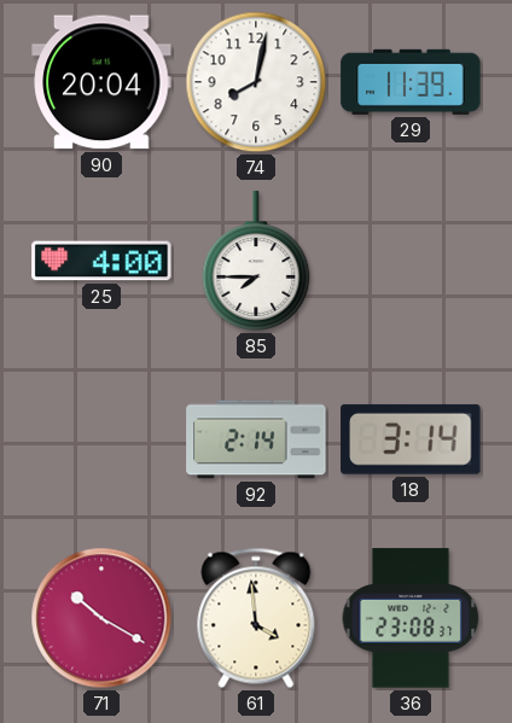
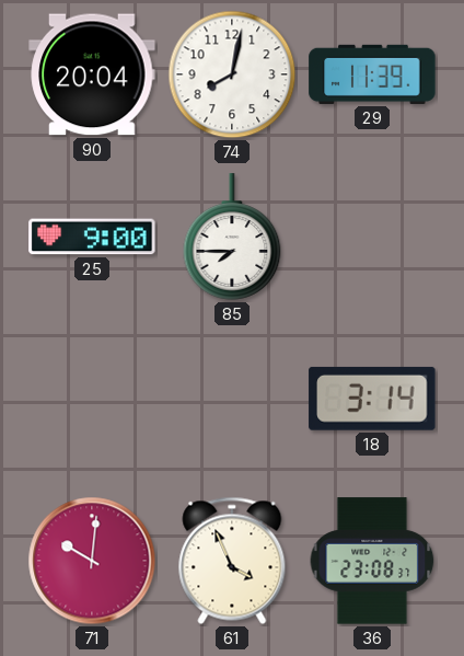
25: 4:00 -> 9:00
92: 2:14 -> none
71: 10:20 -> 10:01
61: 3:59 -> 3:56
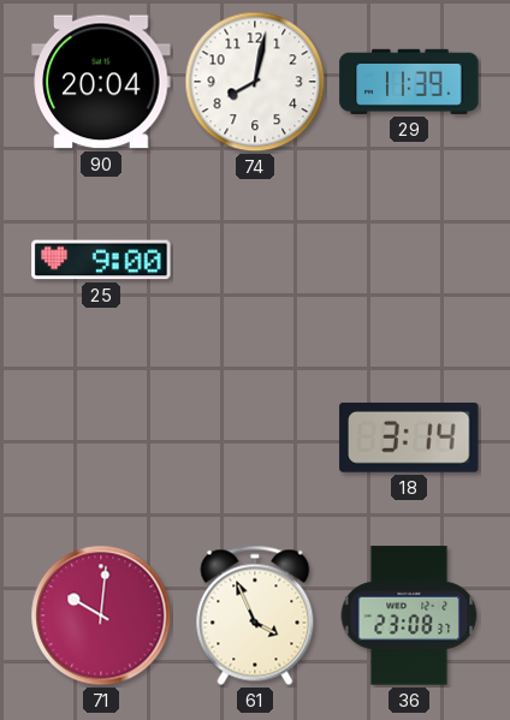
85: 7:45 -> none
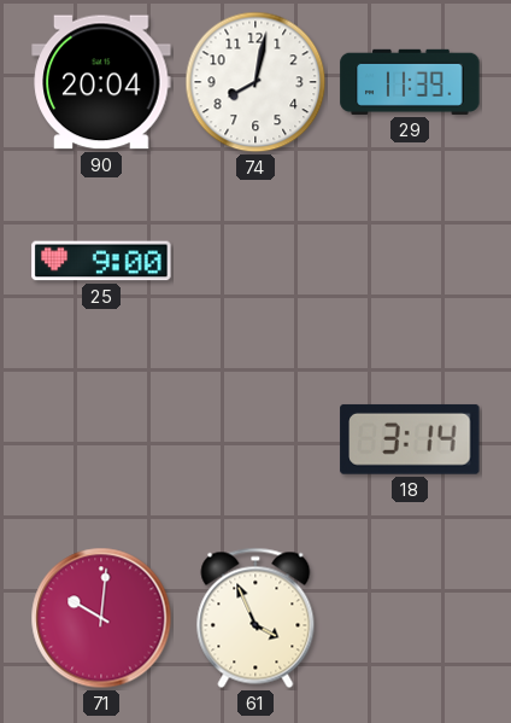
36: 23:08 -> none
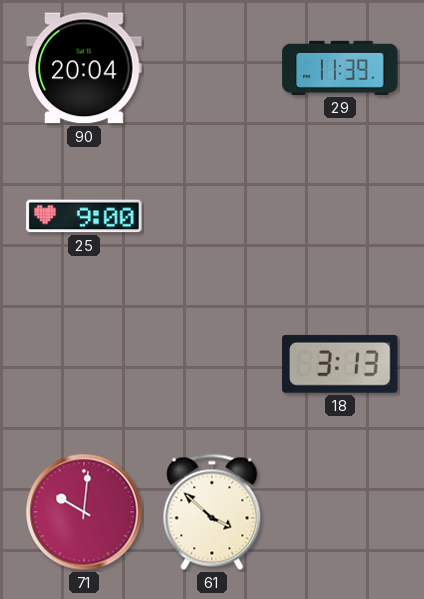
74: 8:02 -> none
18: 3:14 -> 3:13
61: 3:56 -> 3:52
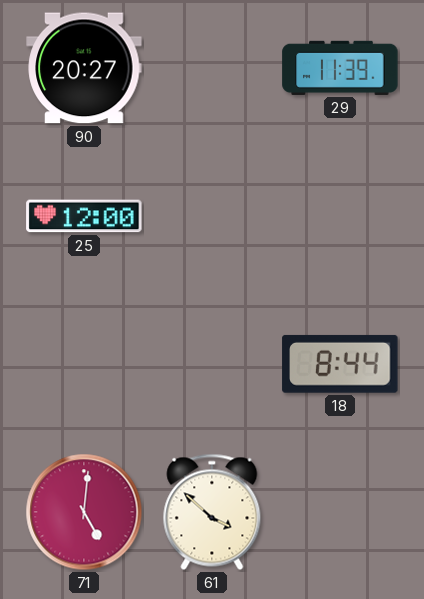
90: 20:04 -> 20:27
25: 9:00 -> 12:00
18: 3:13 -> 8:44
71: 10:01 -> 5:01
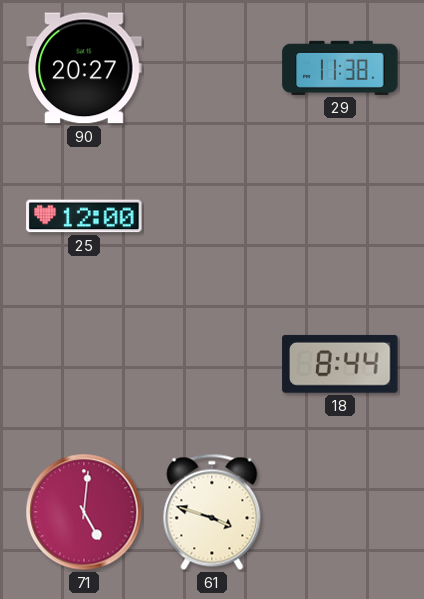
29: 11:39 -> 11:38
61: 3:52 -> 3:48
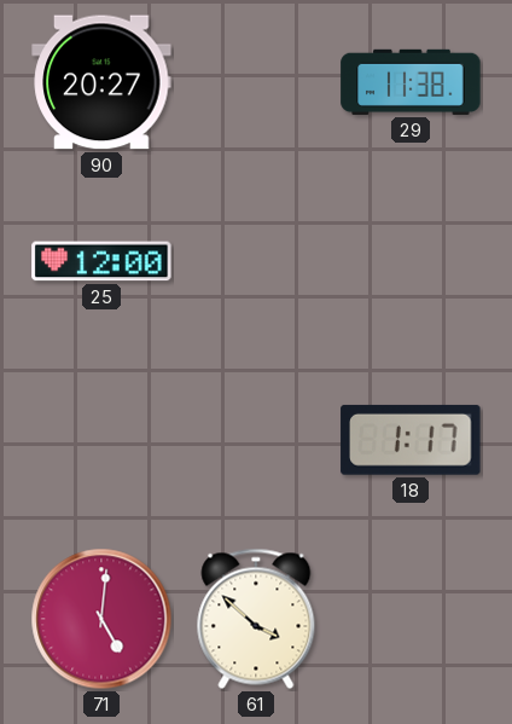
18: 8:44 -> 1:17
61: 3:48 -> 3:52
